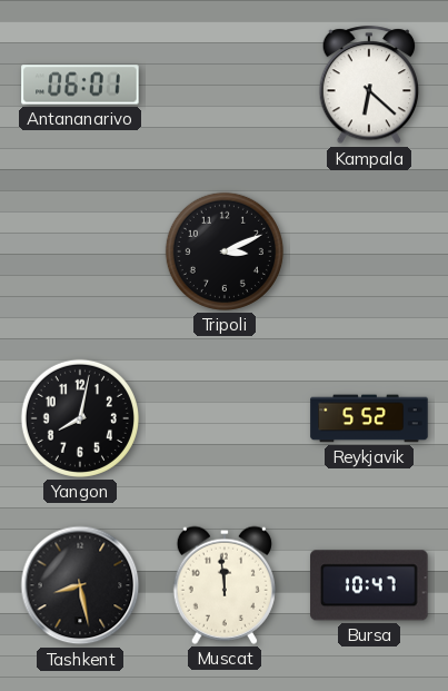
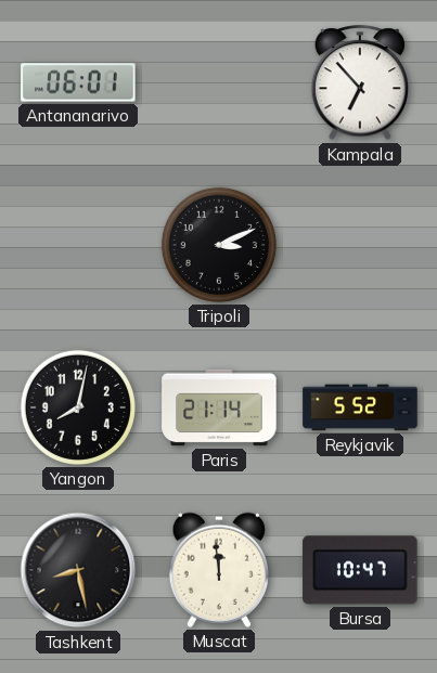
Kampala: 6:22 -> 6:53
Paris: none -> 21:14
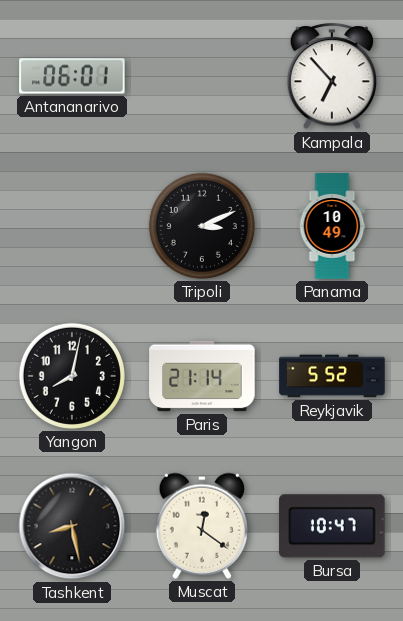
Panama: none -> 10:49
Muscat: 11:59 -> 12:21
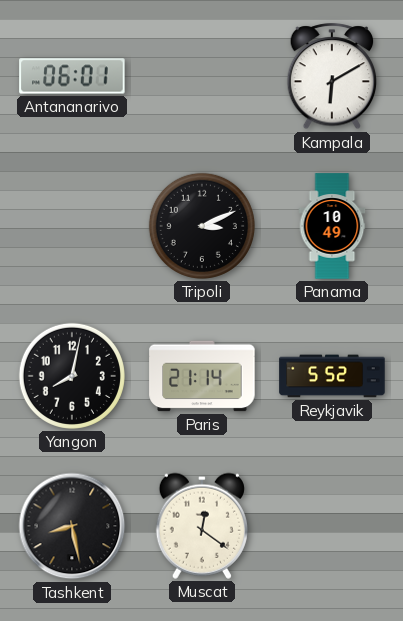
Kampala: 6:53 -> 6:10
Bursa: 10:47 -> none
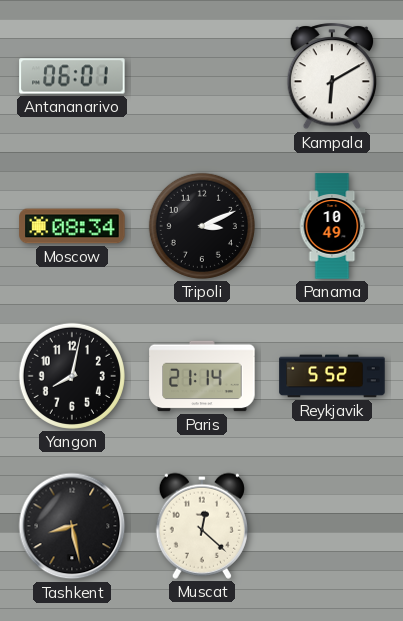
Moscow: none -> 08:34
Muscat: 12:21 -> 12:22
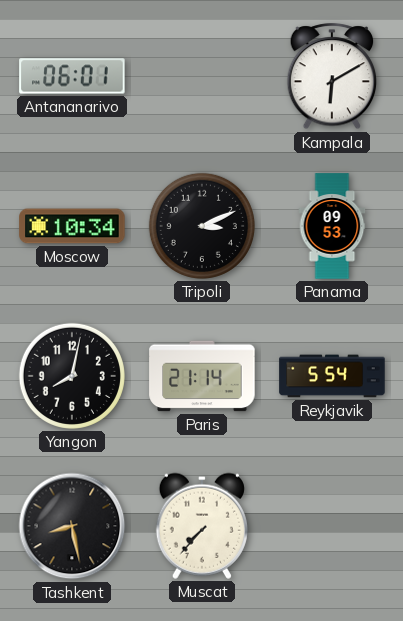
Moscow: 08:34 -> 10:34
Panama: 10:49 -> 09:53
Reykjavik: 5:52 -> 5:54
Muscat: 12:22 -> 7:37
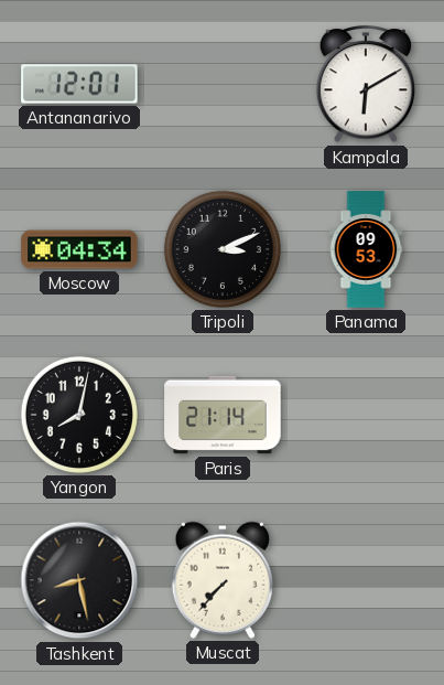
Antananarivo: 06:01 -> 12:01
Moscow: 10:34 -> 04:34
Reykjavik: 5:54 -> none
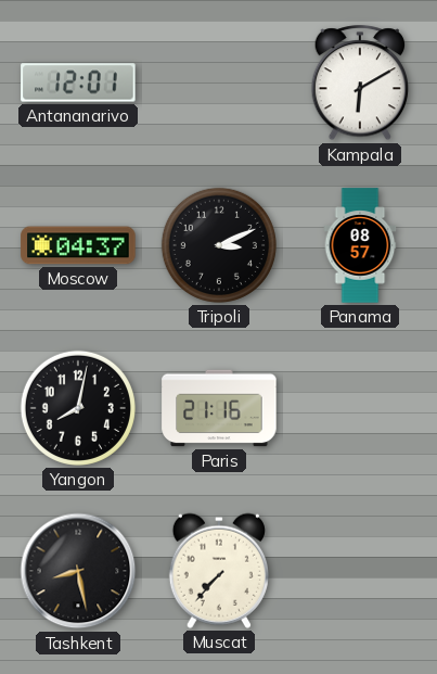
Moscow: 04:34 -> 04:37
Panama: 09:53 -> 08:57
Paris: 21:14 -> 21:16
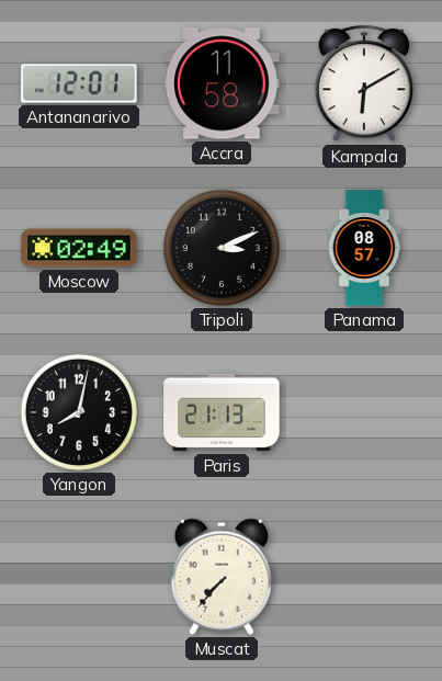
Accra: none -> 11:58
Moscow: 04:37 -> 02:49
Paris: 21:16 -> 21:13
Tashkent: 8:28 -> none
